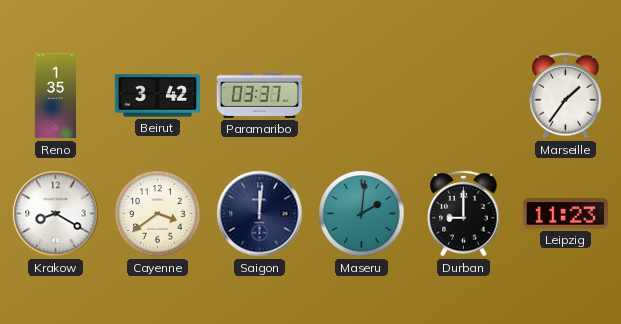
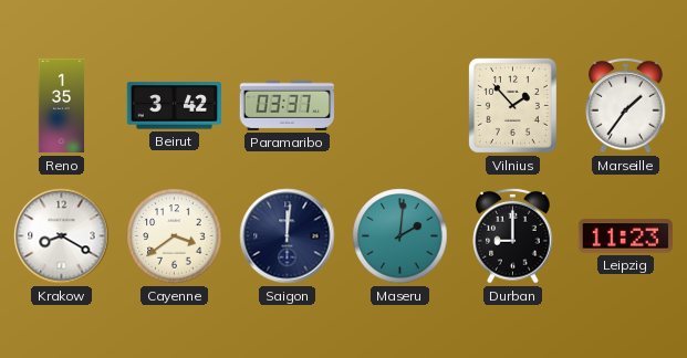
Vilnius: none -> 1:53
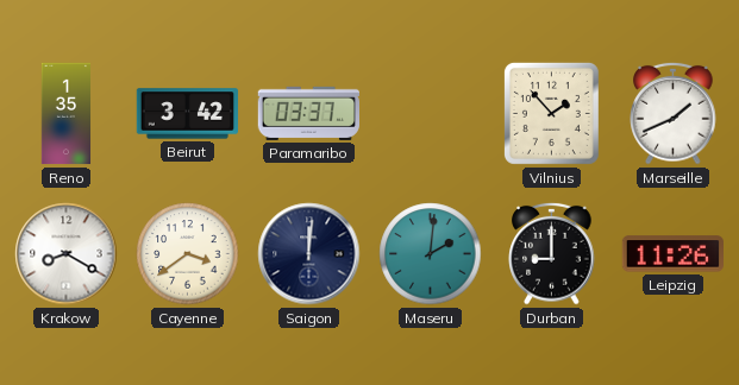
Marseille: 1:36 -> 1:41
Leipzig: 11:23 -> 11:26
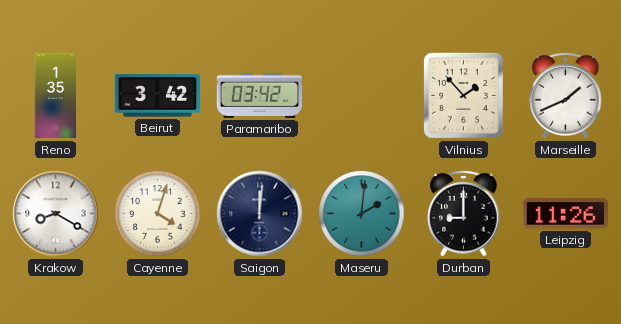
Paramaribo: 03:37 -> 03:42
Cayenne: 3:39 -> 4:03
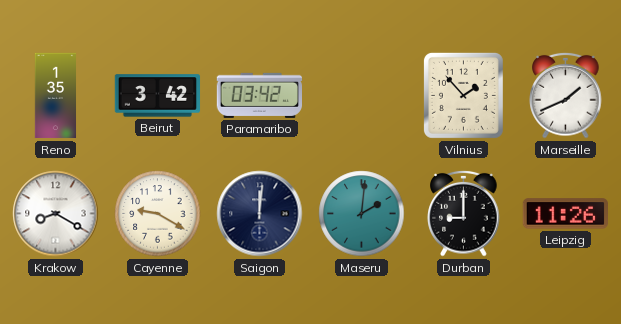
Cayenne: 4:03 -> 9:20
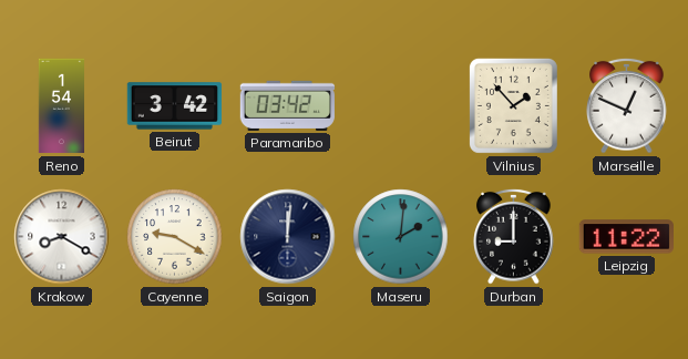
Reno: 1:35 -> 1:54
Marseille: 1:41 -> 12:49
Leipzig: 11:26 -> 11:22
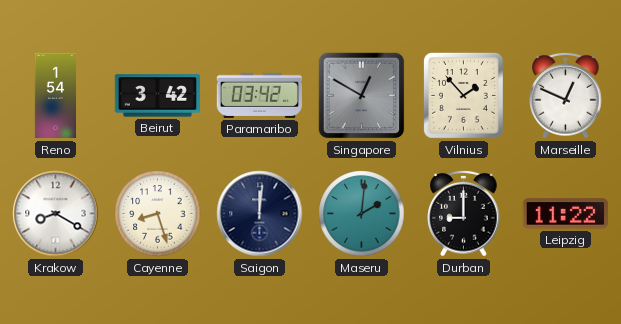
Singapore: none -> 12:50
Cayenne: 9:20 -> 8:27
